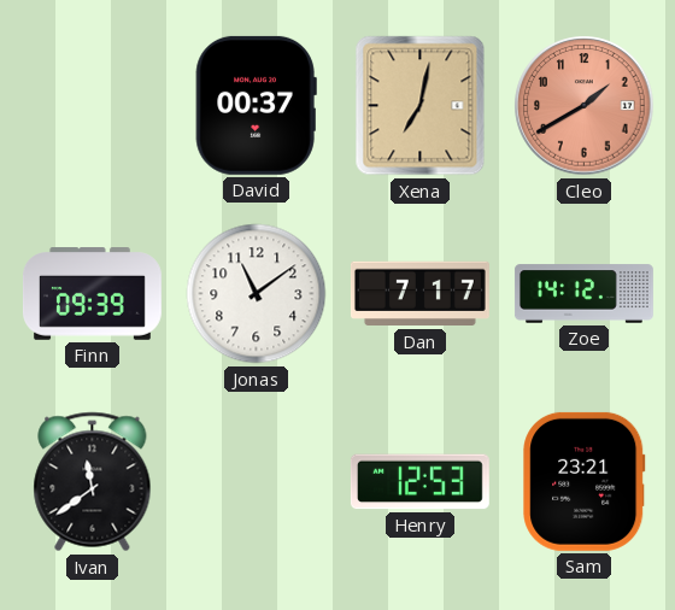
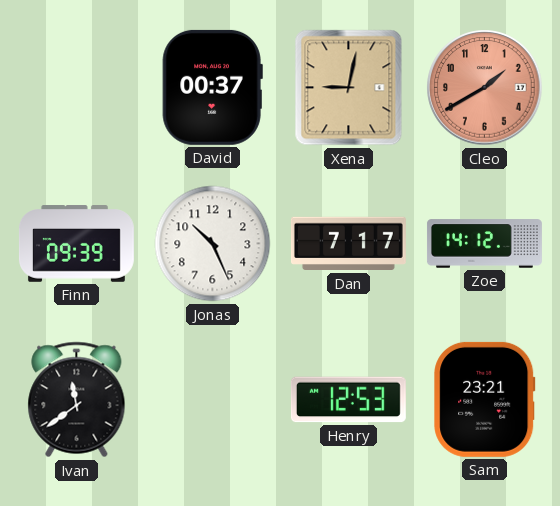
Xena: 7:02 -> 9:02
Jonas: 11:09 -> 10:26
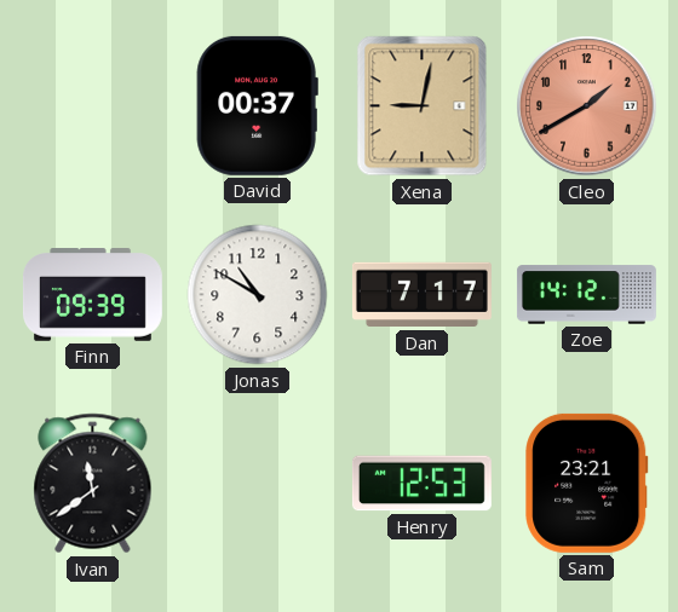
Jonas: 10:26 -> 10:50
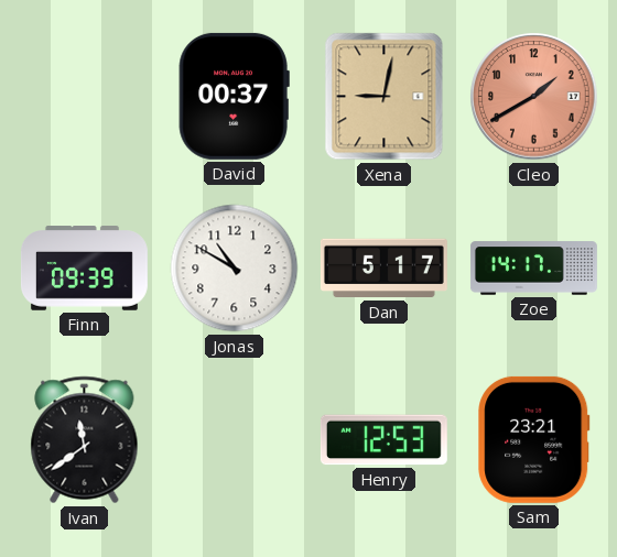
Dan: 7:17 -> 5:17
Zoe: 14:12 -> 14:17
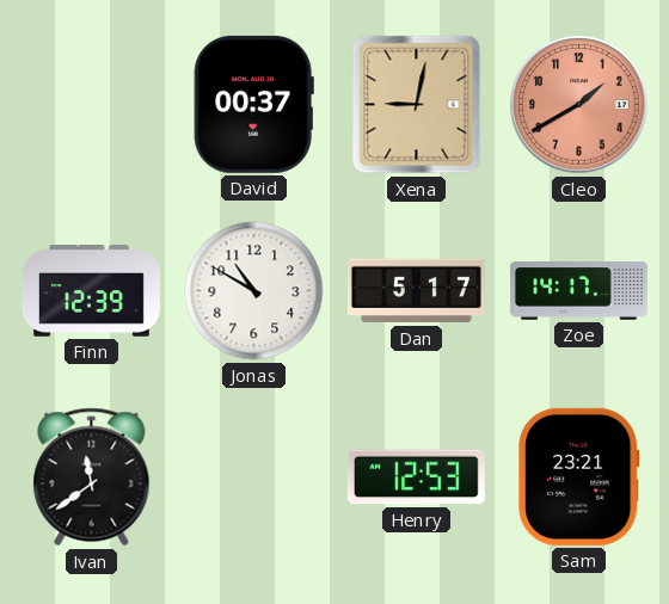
Finn: 09:39 -> 12:39
